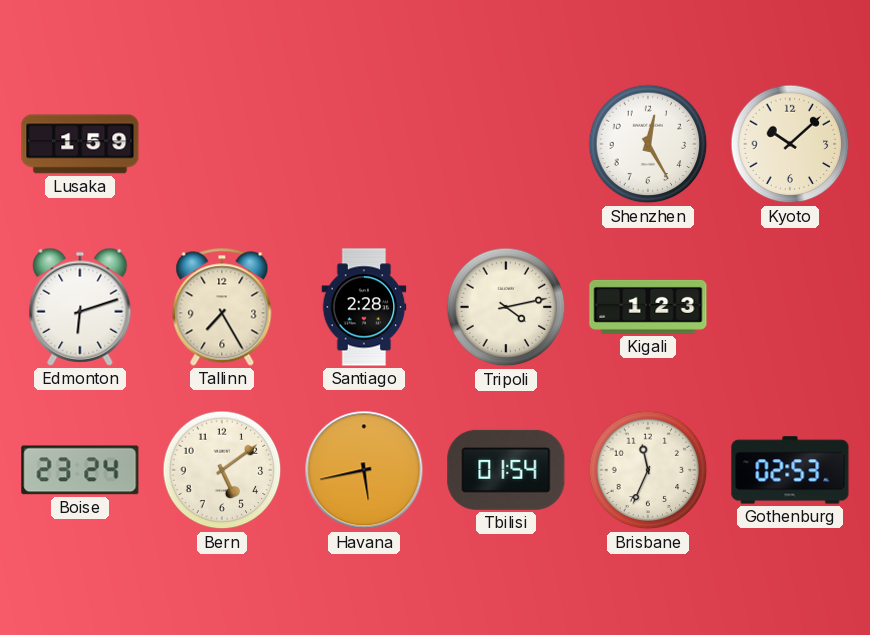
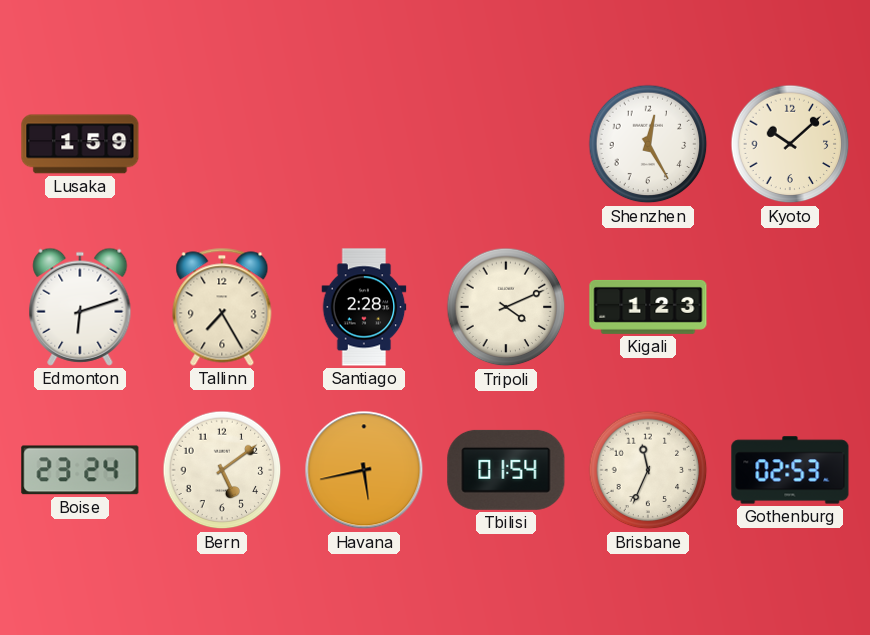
Tripoli: 4:13 -> 4:11
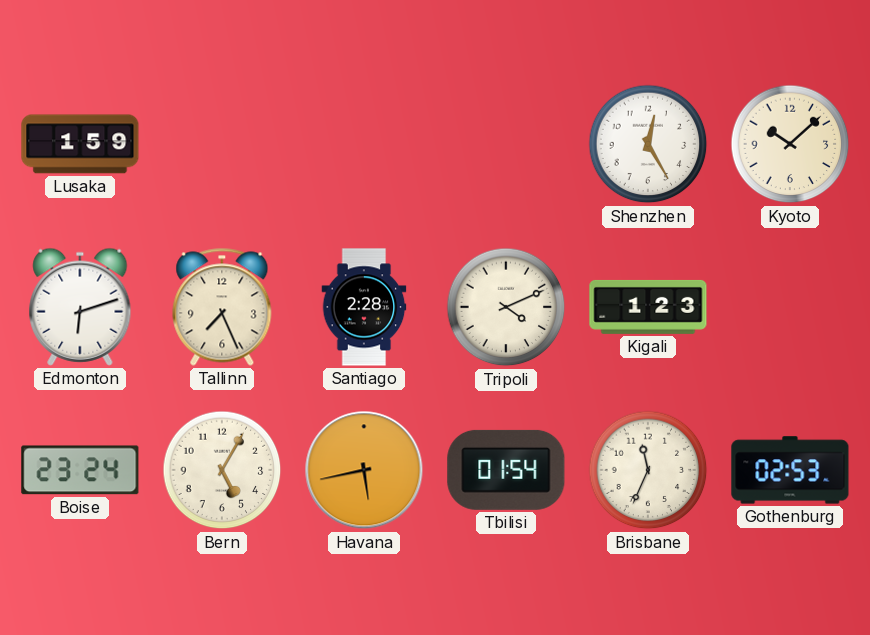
Tallinn: 7:25 -> 7:26
Bern: 5:09 -> 5:05
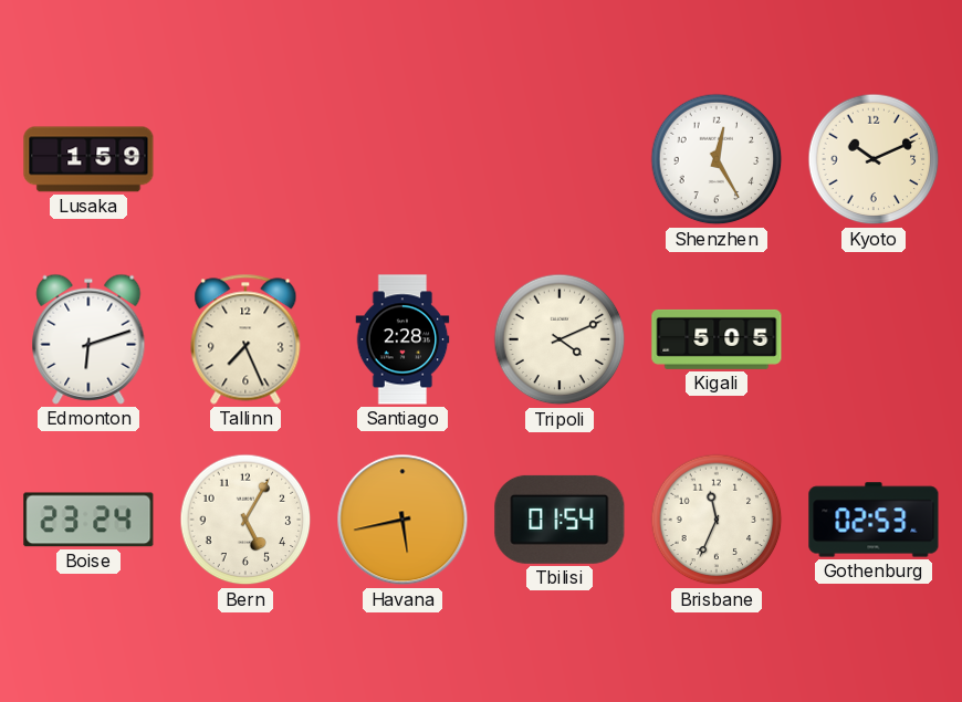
Kyoto: 10:08 -> 10:11
Kigali: 1:23 -> 5:05
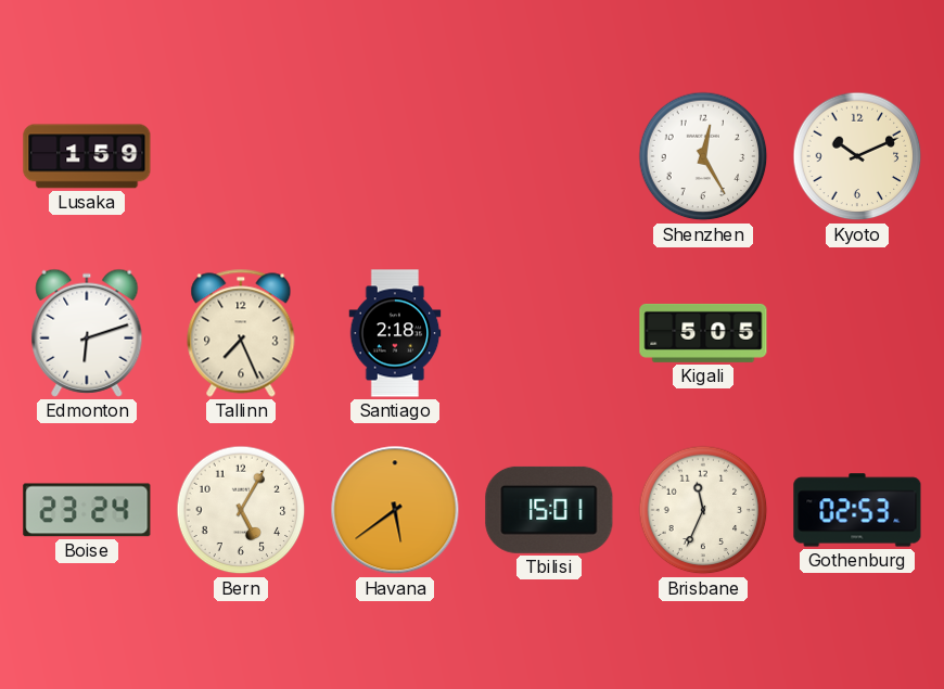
Santiago: 2:28 -> 2:18
Tripoli: 4:11 -> none
Havana: 5:43 -> 5:39
Tbilisi: 01:54 -> 15:01
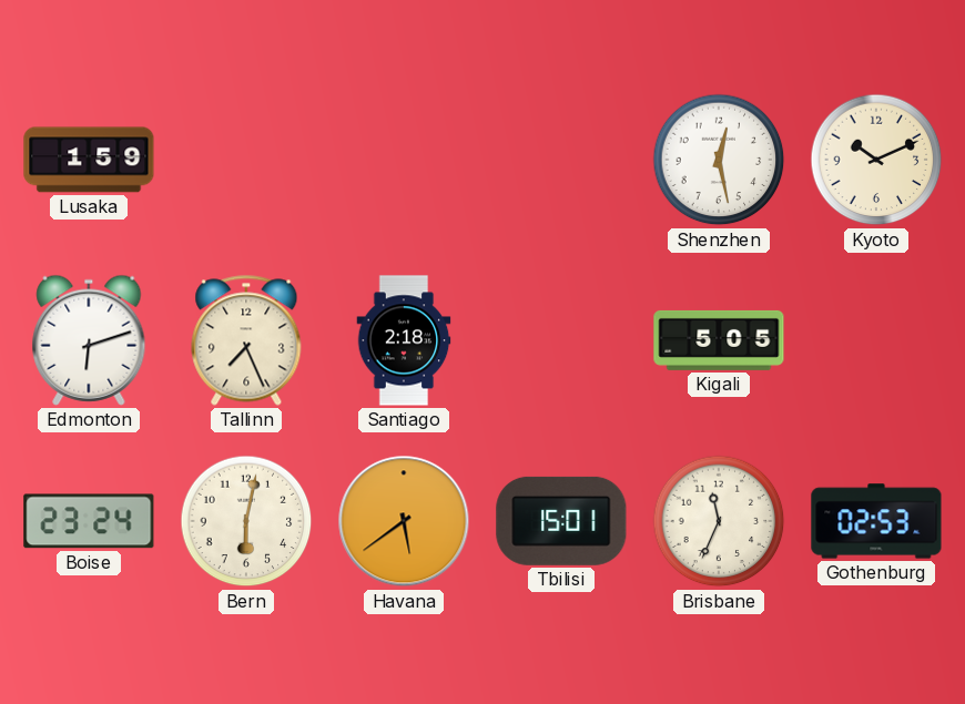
Shenzhen: 12:25 -> 12:28
Bern: 5:05 -> 6:02
